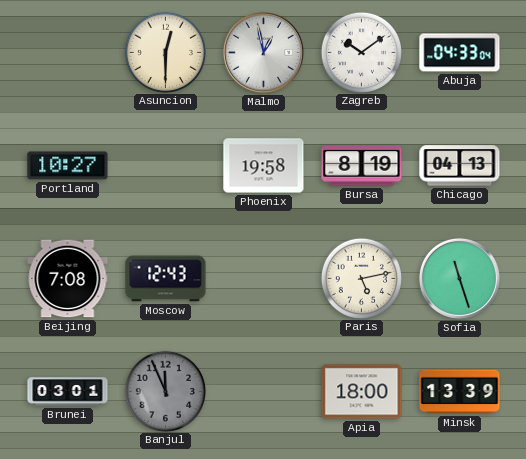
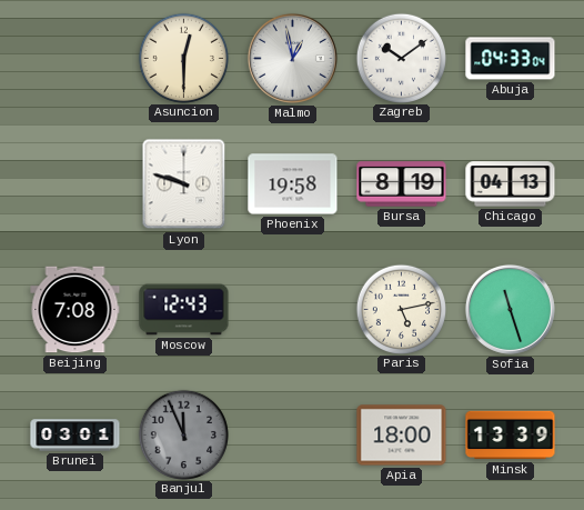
Portland: 10:27 -> none
Lyon: none -> 9:48
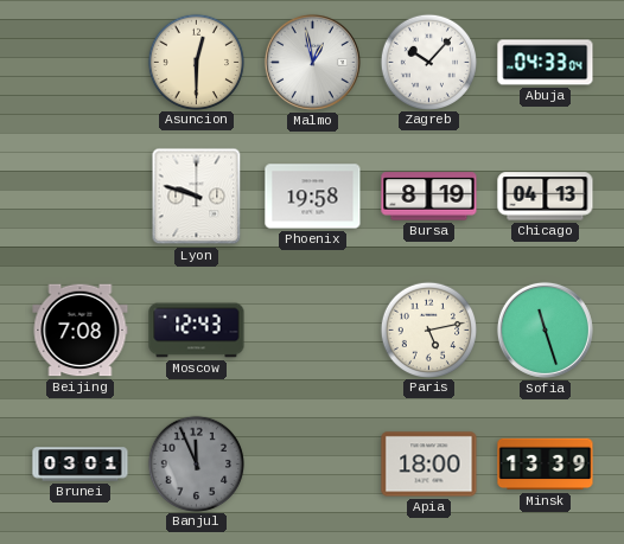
Zagreb: 10:09 -> 10:07
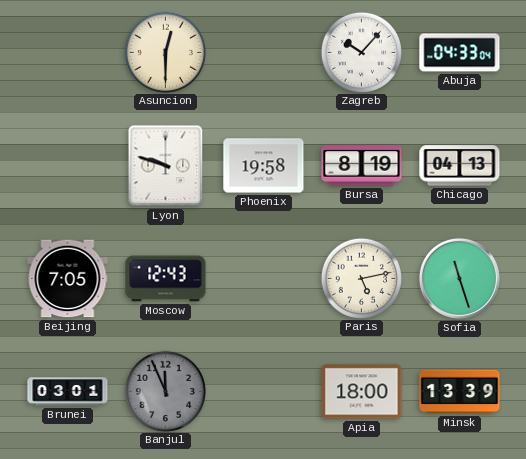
Malmo: 12:58 -> none
Beijing: 7:08 -> 7:05
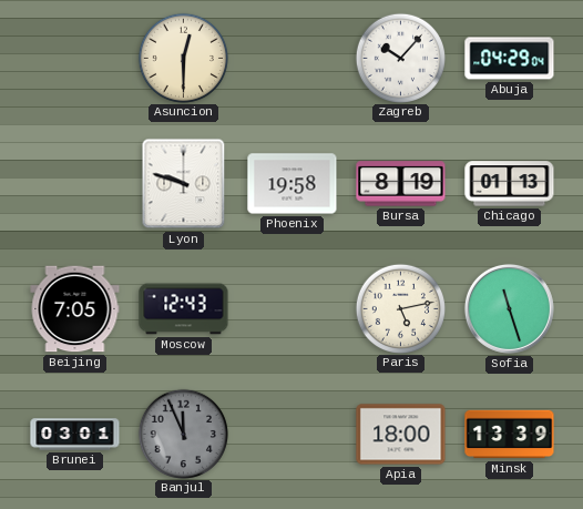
Abuja: 04:33 -> 04:29
Chicago: 04:13 -> 01:13
